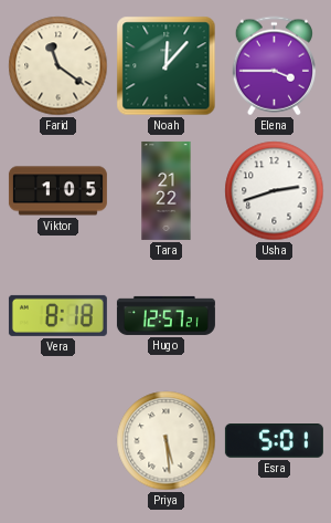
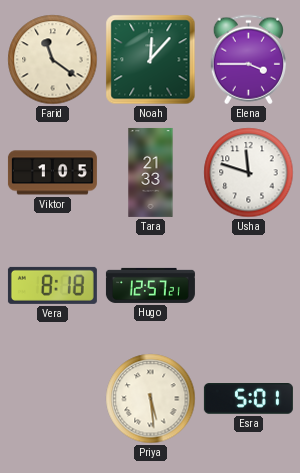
Tara: 21:22 -> 21:33
Usha: 2:42 -> 11:48
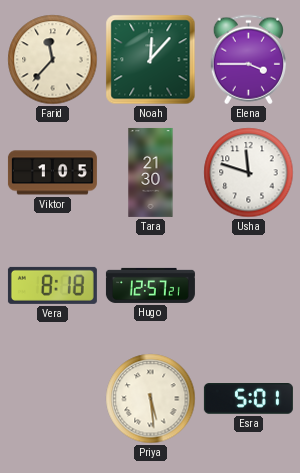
Farid: 11:21 -> 11:37
Tara: 21:33 -> 21:30
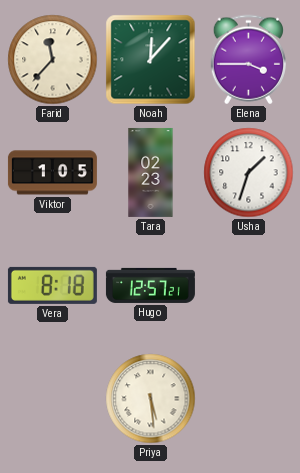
Tara: 21:30 -> 02:23
Usha: 11:48 -> 1:33
Esra: 5:01 -> none
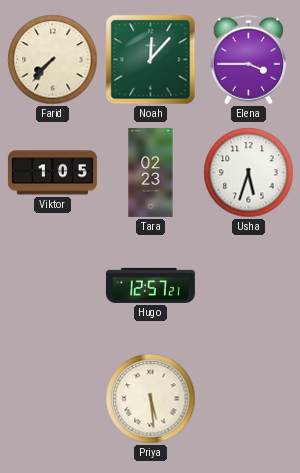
Farid: 11:37 -> 7:37
Usha: 1:33 -> 5:33
Vera: 8:18 -> none
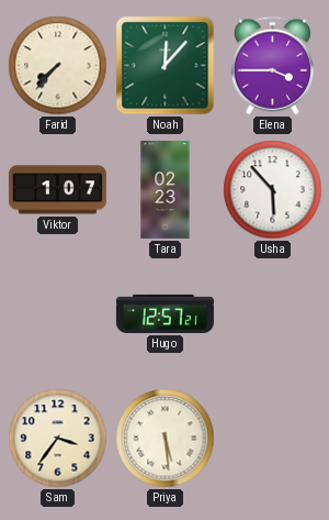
Viktor: 1:05 -> 1:07
Usha: 5:33 -> 5:53
Sam: none -> 3:36
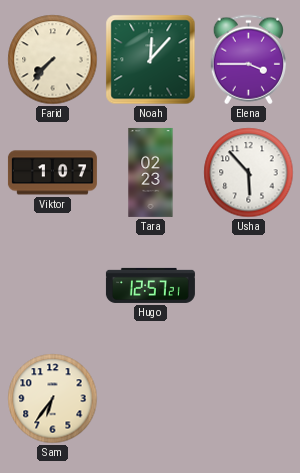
Sam: 3:36 -> 6:36
Priya: 5:29 -> none
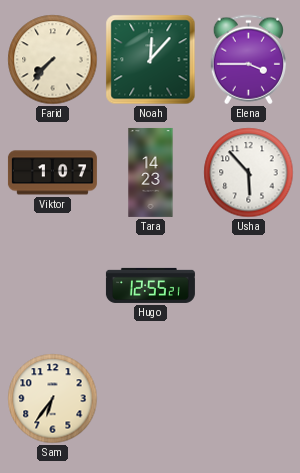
Tara: 02:23 -> 14:23
Hugo: 12:57 -> 12:55
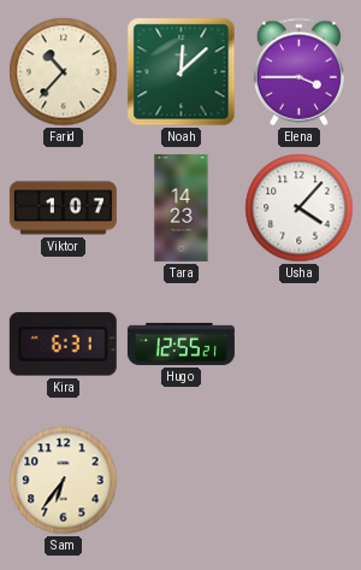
Farid: 7:37 -> 10:37
Noah: 12:07 -> 12:08
Usha: 5:53 -> 4:07
Kira: none -> 6:31
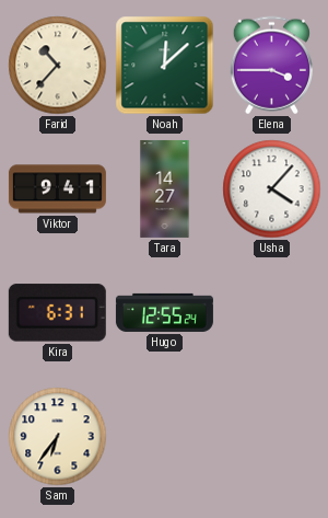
Viktor: 1:07 -> 9:41
Tara: 14:23 -> 14:27
Hugo: 12:55:21 -> 12:55:24
